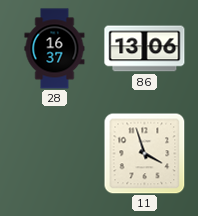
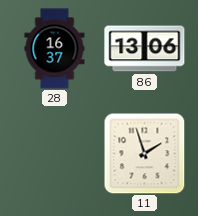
11: 3:57 -> 1:57
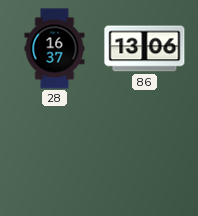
11: 1:57 -> none
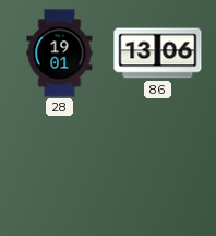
28: 16:37 -> 19:01
